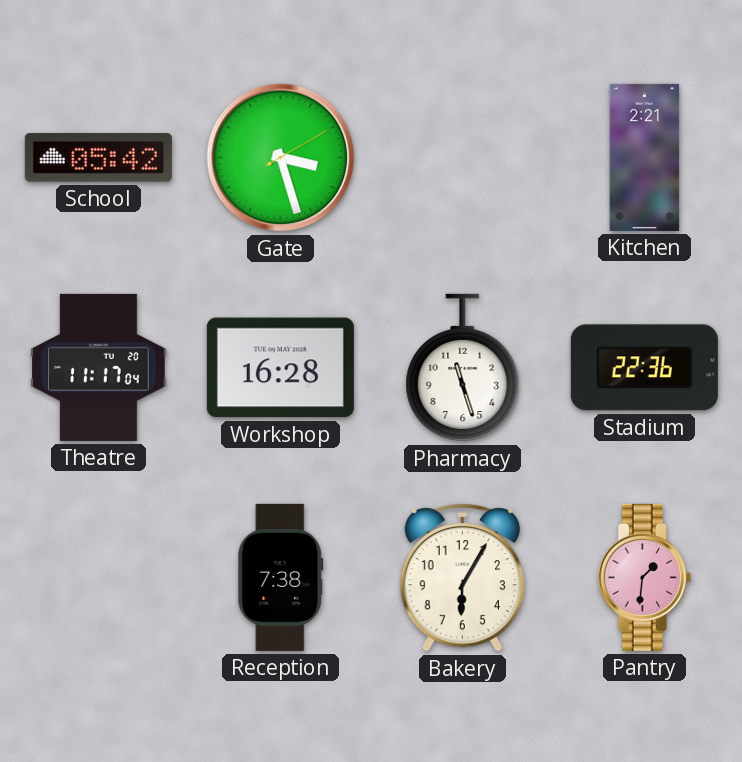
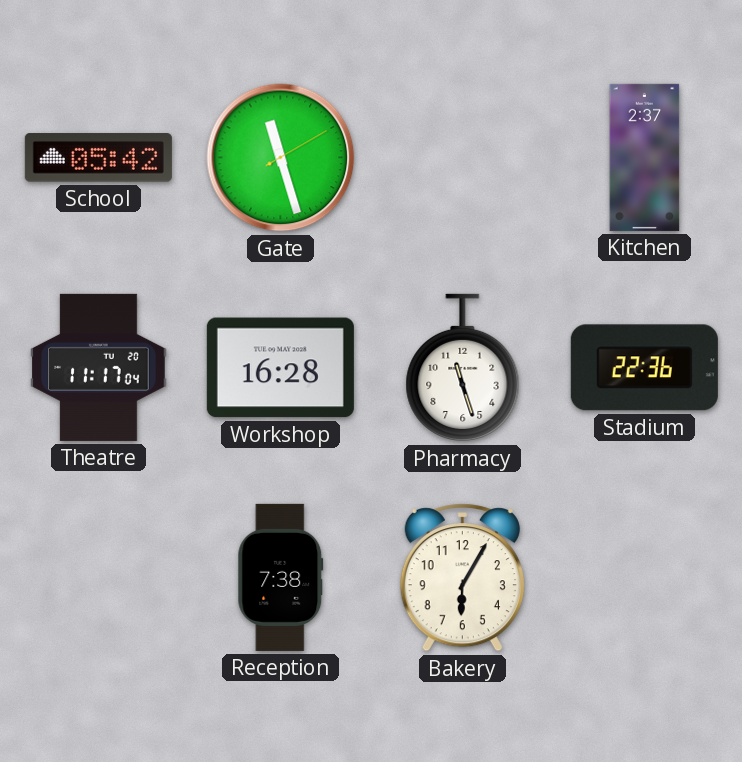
Gate: 3:27 -> 11:27
Kitchen: 2:21 -> 2:37
Pantry: 1:31 -> none
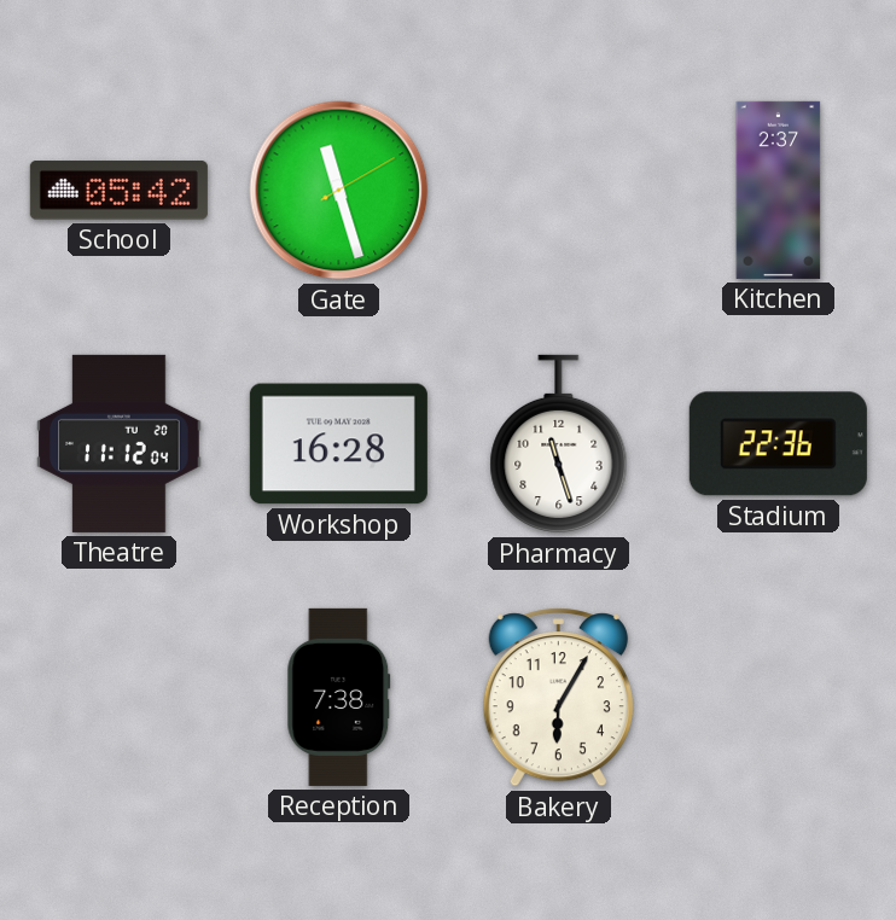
Theatre: 11:17 -> 11:12
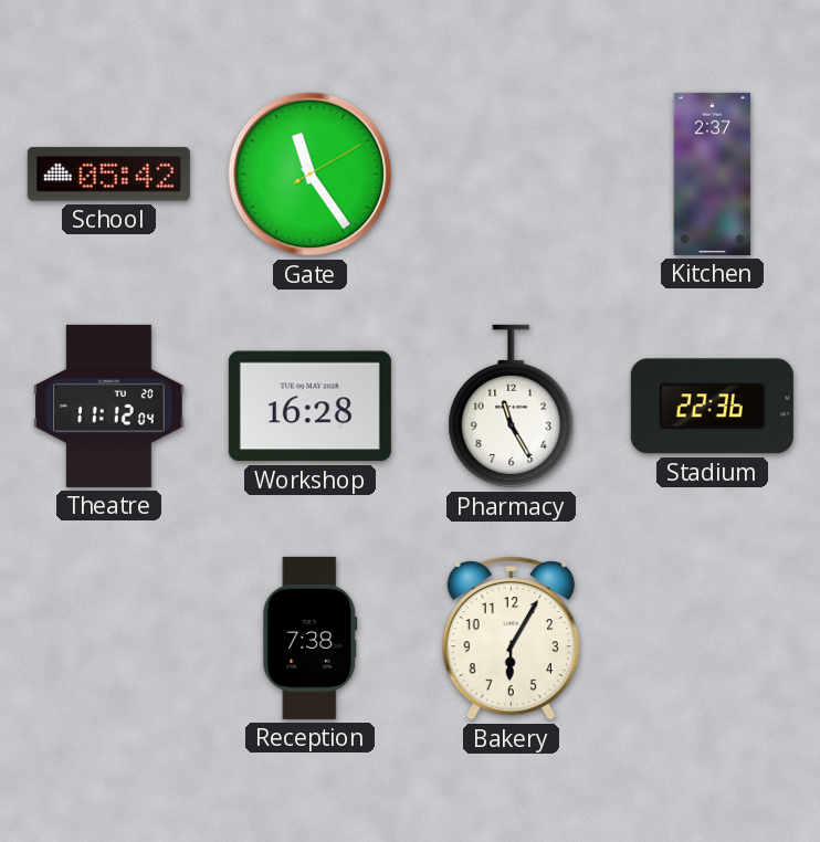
Gate: 11:27 -> 11:24
Pharmacy: 11:27 -> 11:25
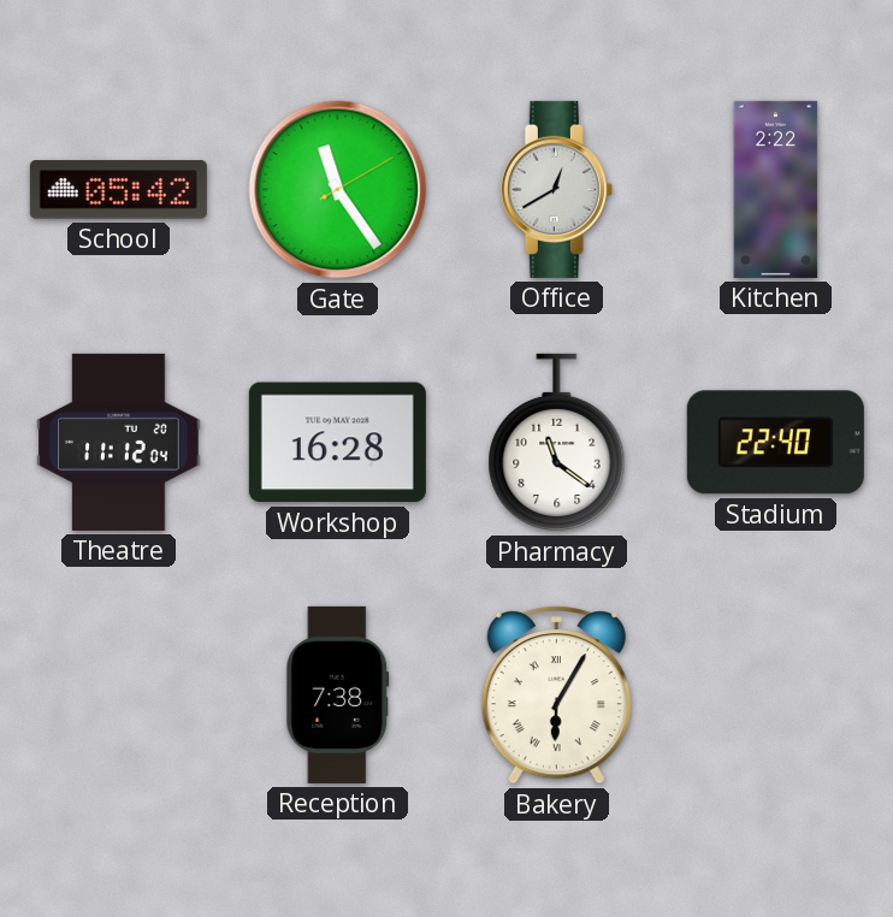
Office: none -> 12:40
Kitchen: 2:37 -> 2:22
Pharmacy: 11:25 -> 11:21
Stadium: 22:36 -> 22:40
Bakery numerals: Arabic -> Roman
